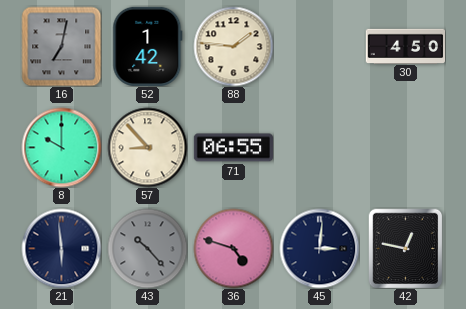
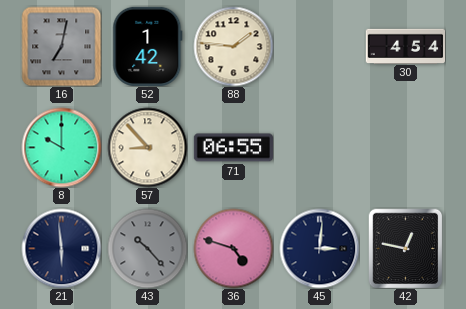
30: 4:50 -> 4:54
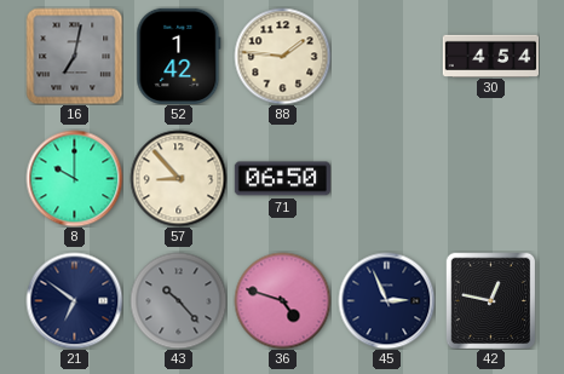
71: 06:55 -> 06:50
21: 5:59 -> 6:51
45: 3:01 -> 2:56
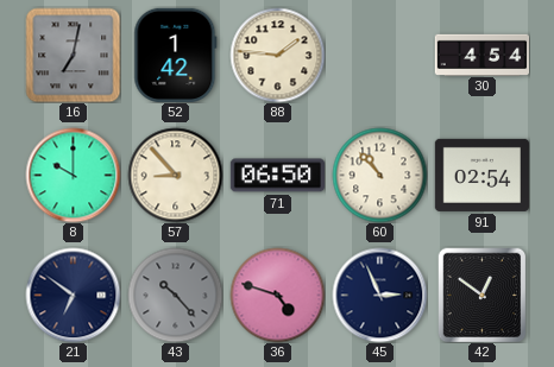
60: none -> 10:53
91: none -> 02:54
42: 12:47 -> 12:51
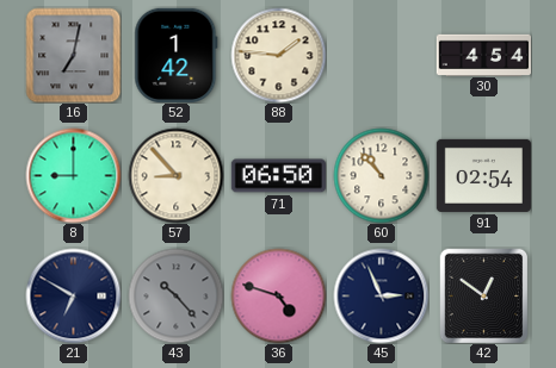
8: 10:00 -> 9:00
21: 6:51 -> 6:50
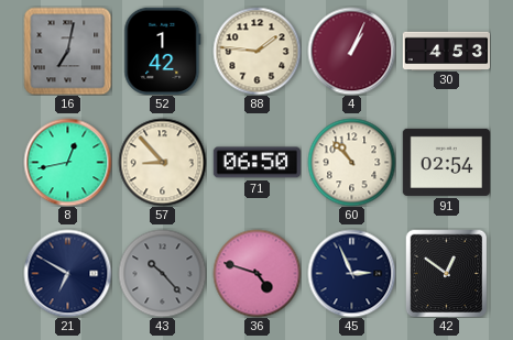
4: none -> 1:04
30: 4:54 -> 4:53
8: 9:00 -> 12:43
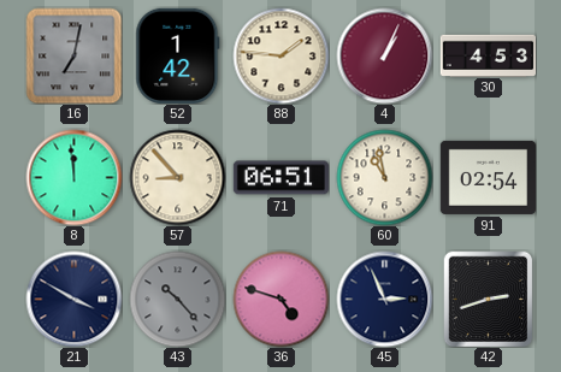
8: 12:43 -> 11:59
71: 06:50 -> 06:51
60: 10:53 -> 10:58
21: 6:50 -> 3:50
42: 12:51 -> 2:42
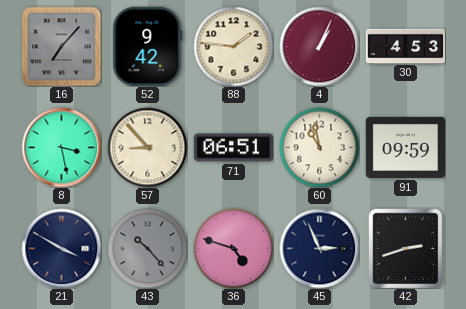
16: 7:02 -> 7:07
52: 1:42 -> 9:42
8: 11:59 -> 3:28
91: 02:54 -> 09:59
